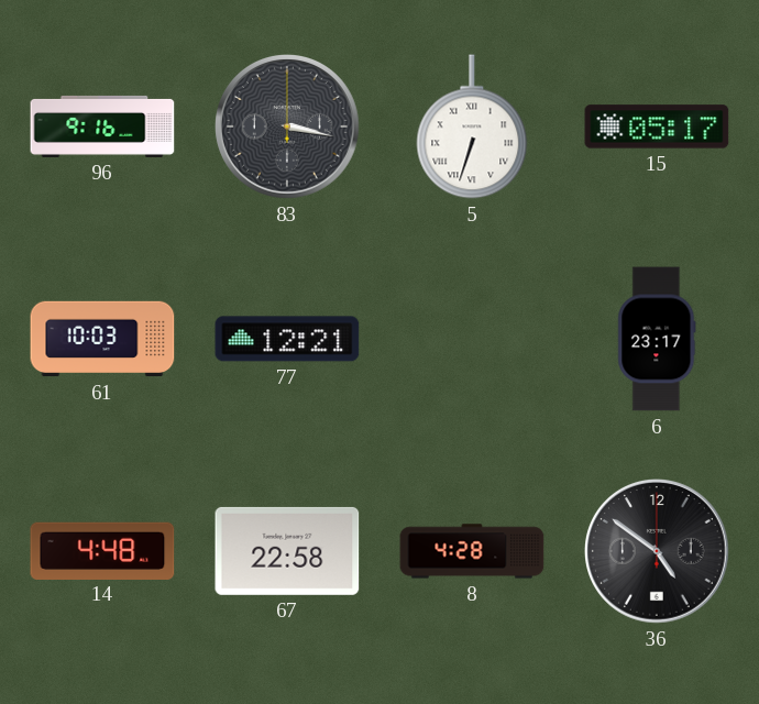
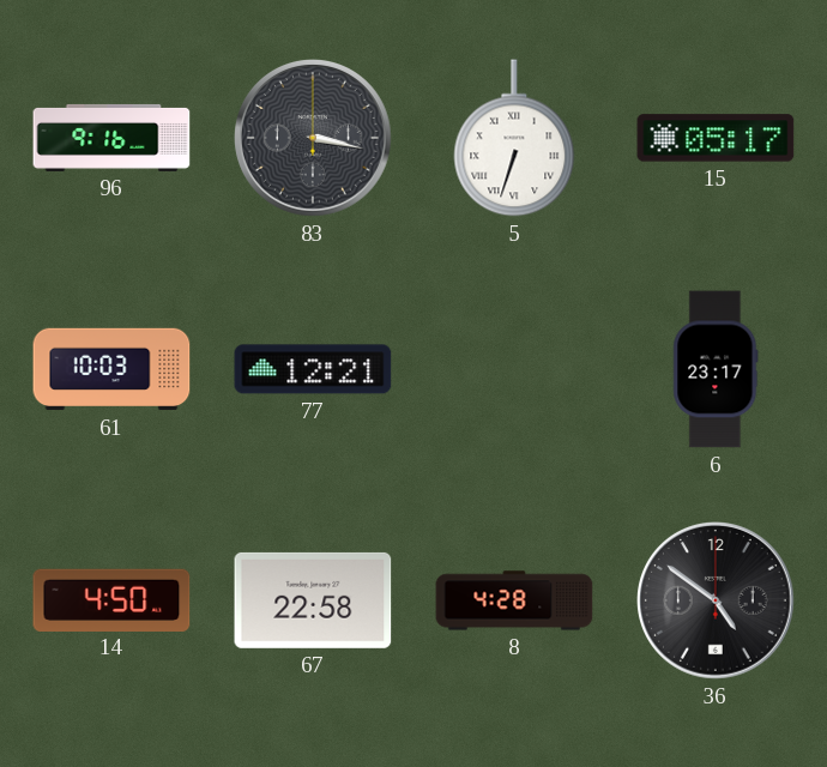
14: 4:48 -> 4:50
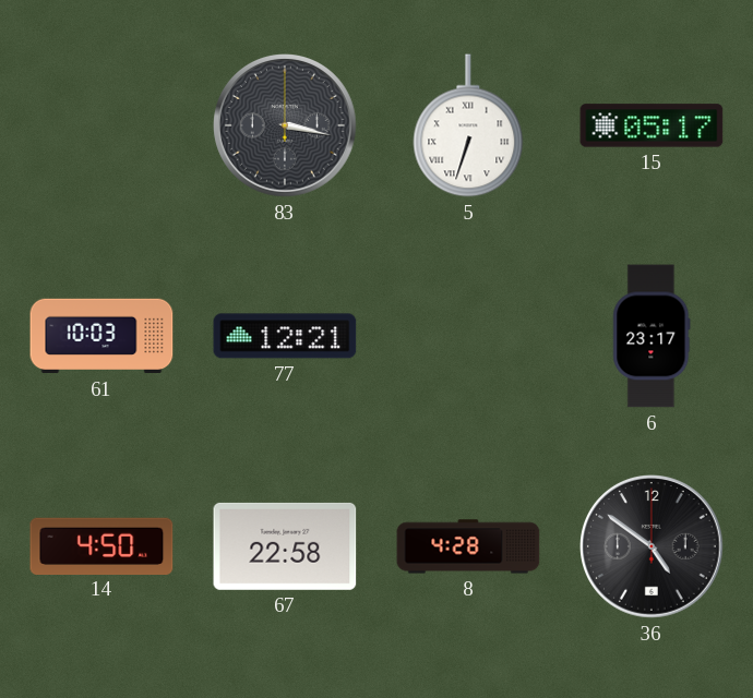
96: 9:16 -> none
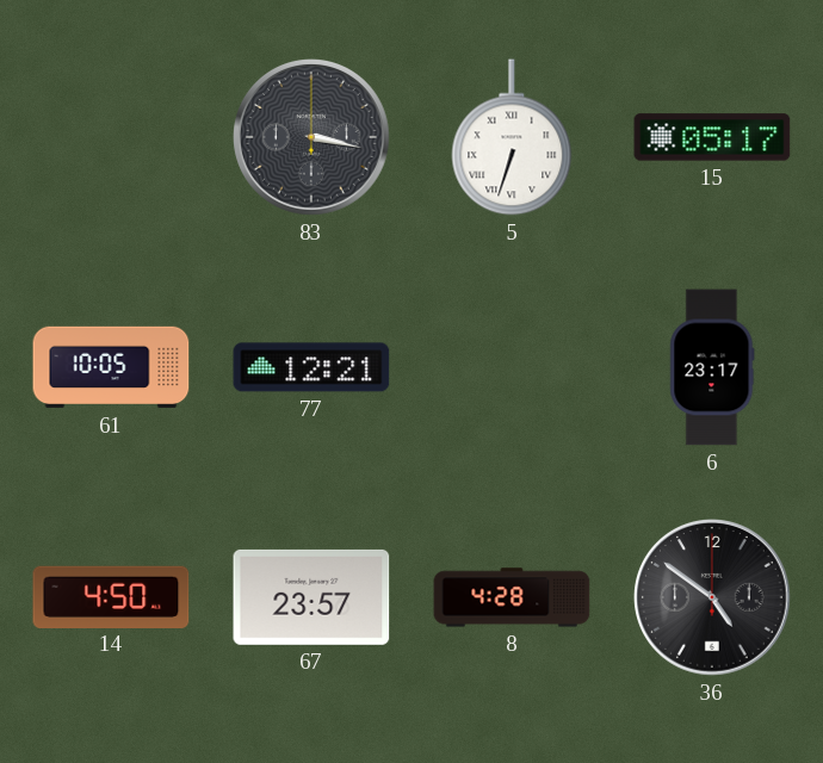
61: 10:03 -> 10:05
67: 22:58 -> 23:57
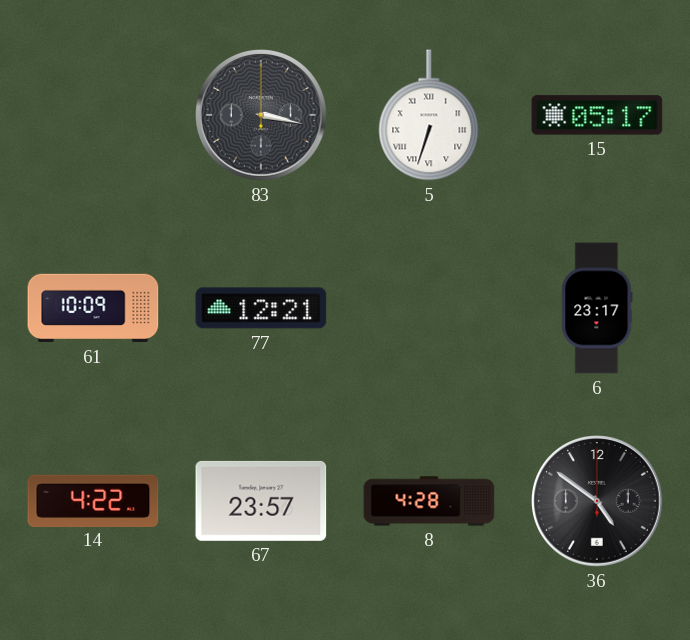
61: 10:05 -> 10:09
14: 4:50 -> 4:22
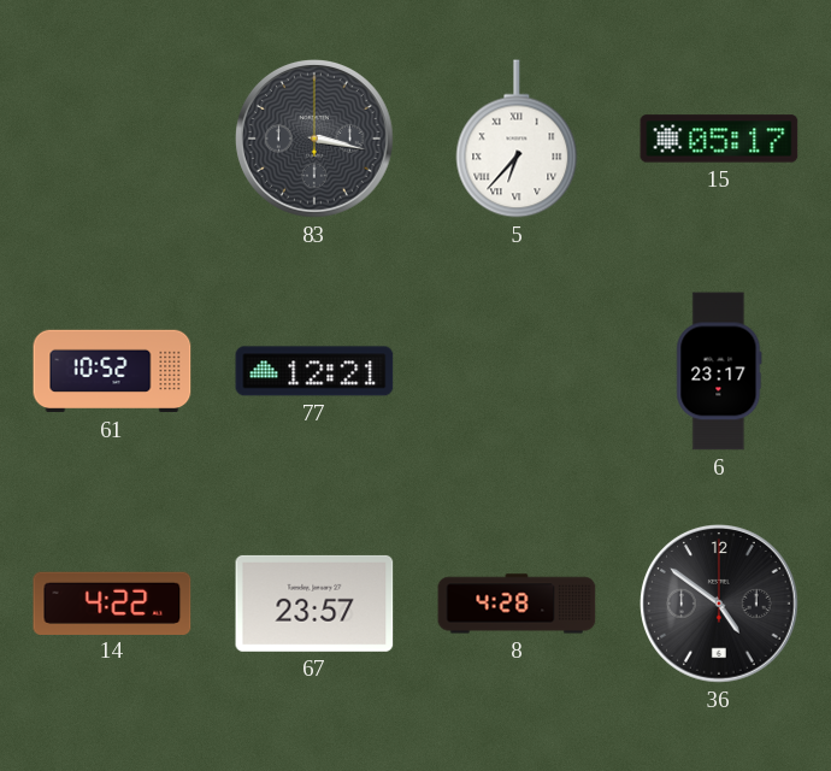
5: 6:33 -> 6:37
61: 10:09 -> 10:52
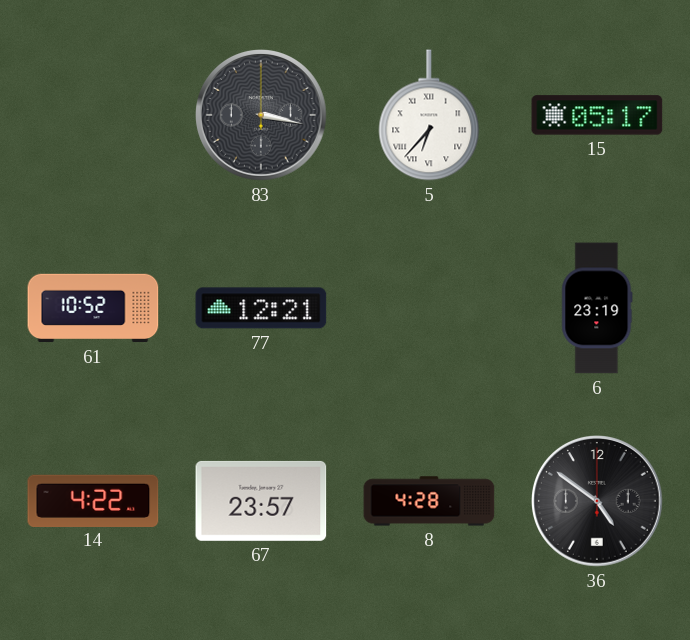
6: 23:17 -> 23:19
